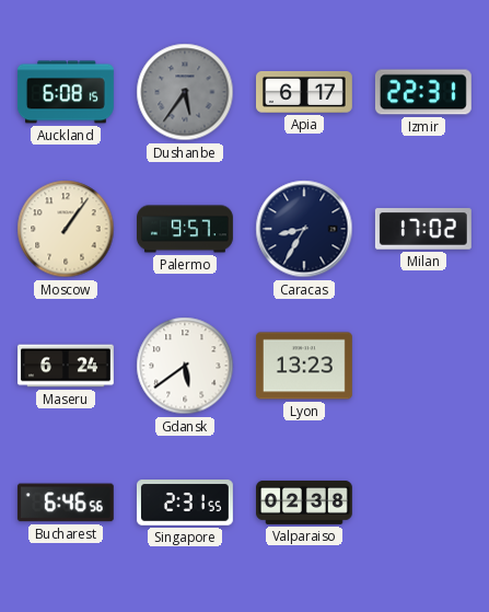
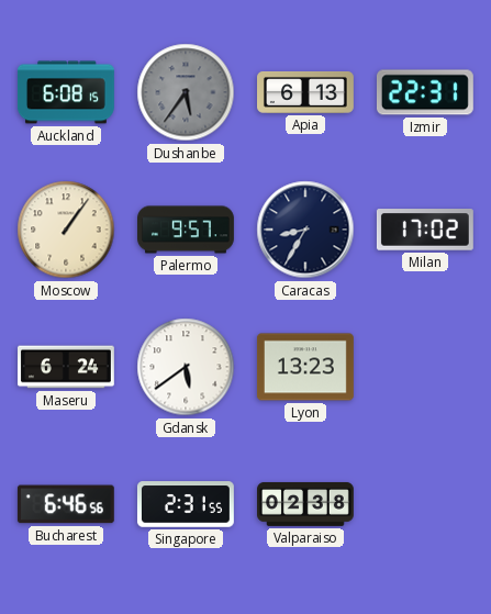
Apia: 6:17 -> 6:13
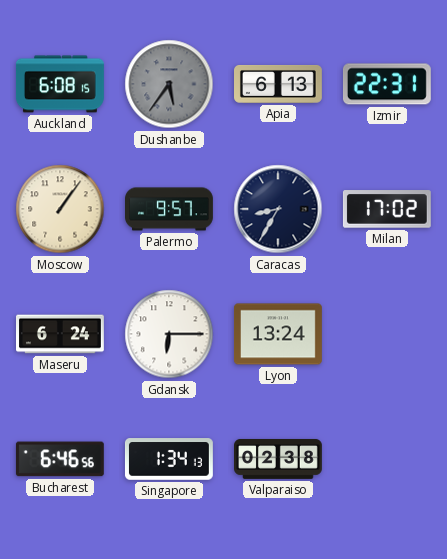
Gdansk: 5:39 -> 6:15
Lyon: 13:23 -> 13:24
Singapore: 2:31 -> 1:34
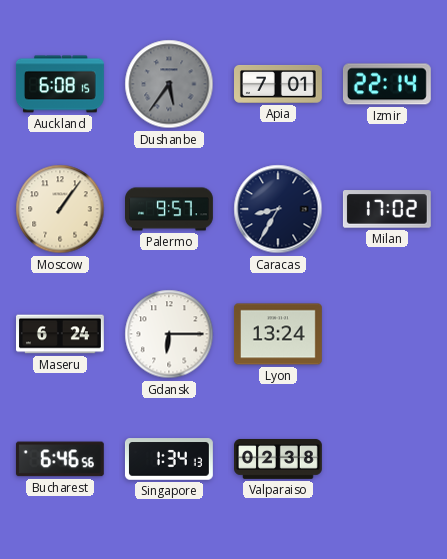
Apia: 6:13 -> 7:01
Izmir: 22:31 -> 22:14
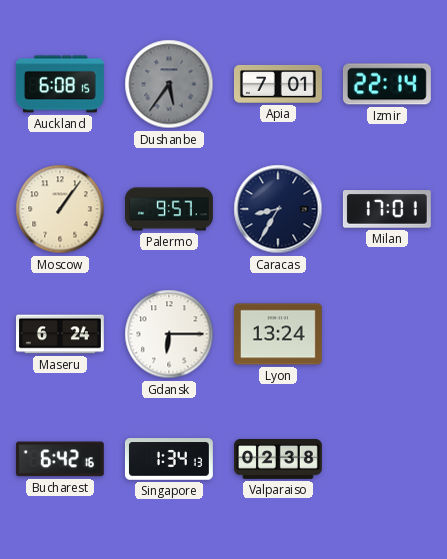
Milan: 17:02 -> 17:01
Bucharest: 6:46 -> 6:42
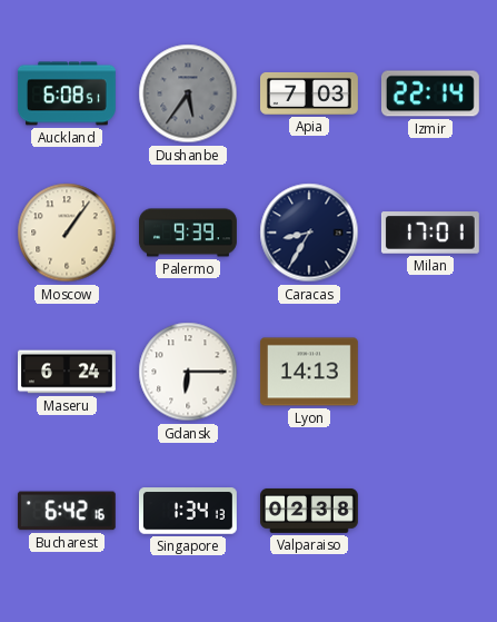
Auckland: 6:08:15 -> 6:08:51
Apia: 7:01 -> 7:03
Palermo: 9:57 -> 9:39
Lyon: 13:24 -> 14:13
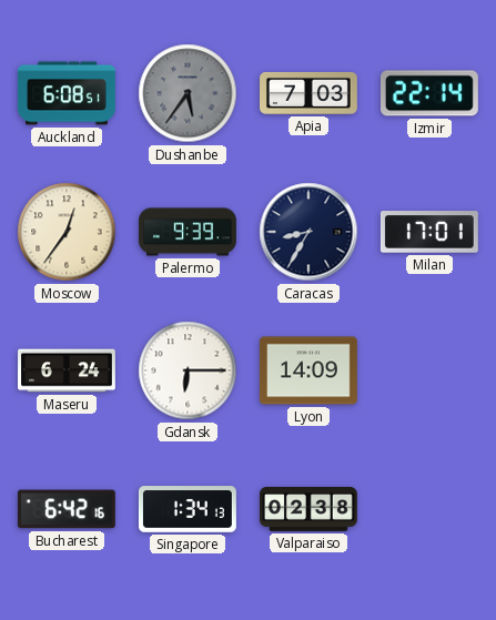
Moscow: 1:06 -> 12:36
Lyon: 14:13 -> 14:09
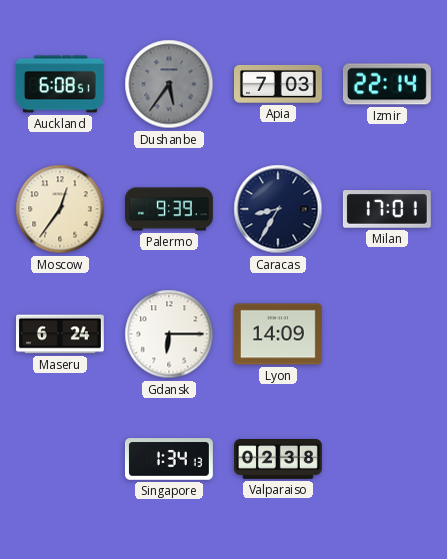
Bucharest: 6:42 -> none
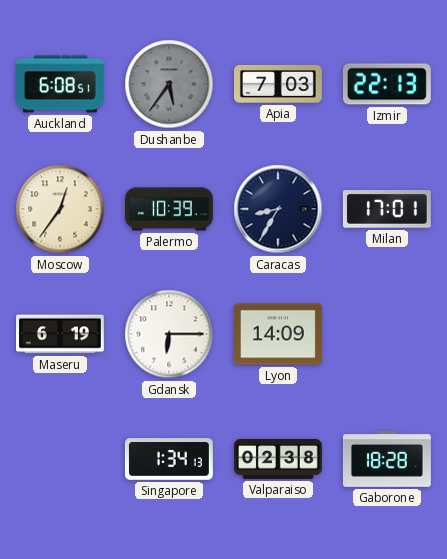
Izmir: 22:14 -> 22:13
Palermo: 9:39 -> 10:39
Maseru: 6:24 -> 6:19
Gaborone: none -> 18:28
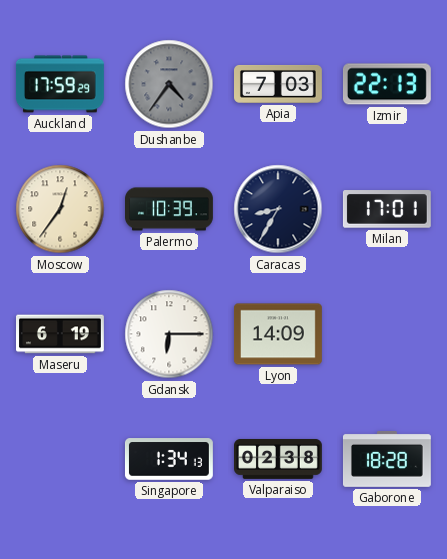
Auckland: 6:08 -> 17:59
Dushanbe: 5:36 -> 4:36
